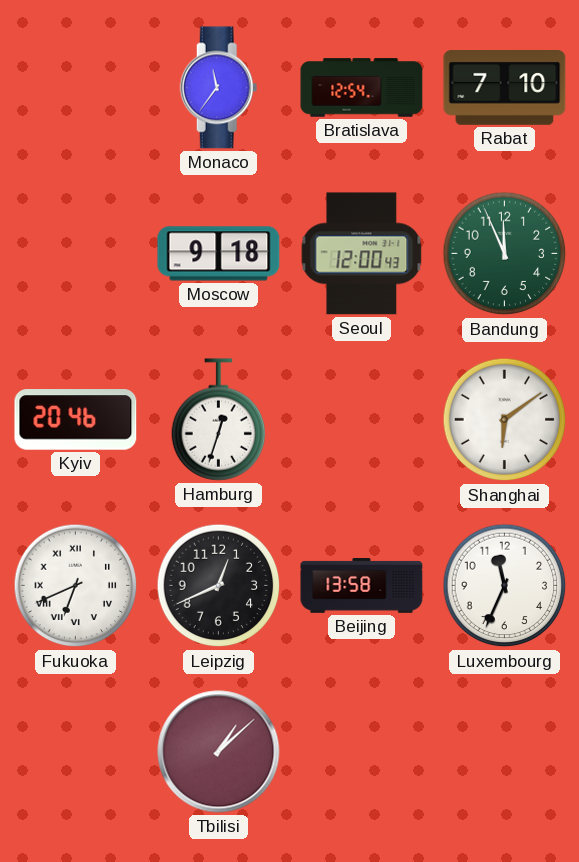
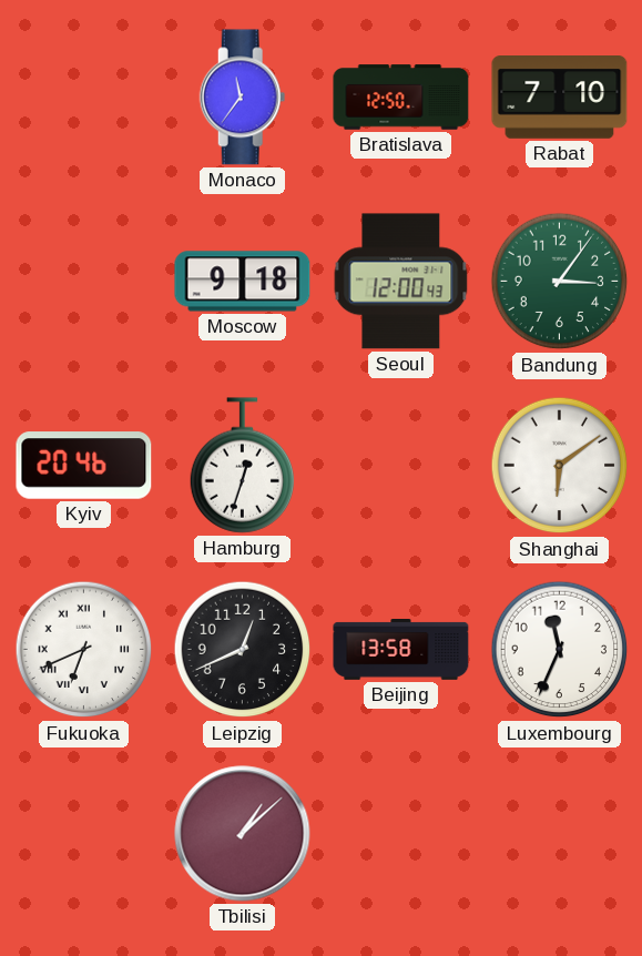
Bratislava: 12:54 -> 12:50
Bandung: 11:56 -> 3:06
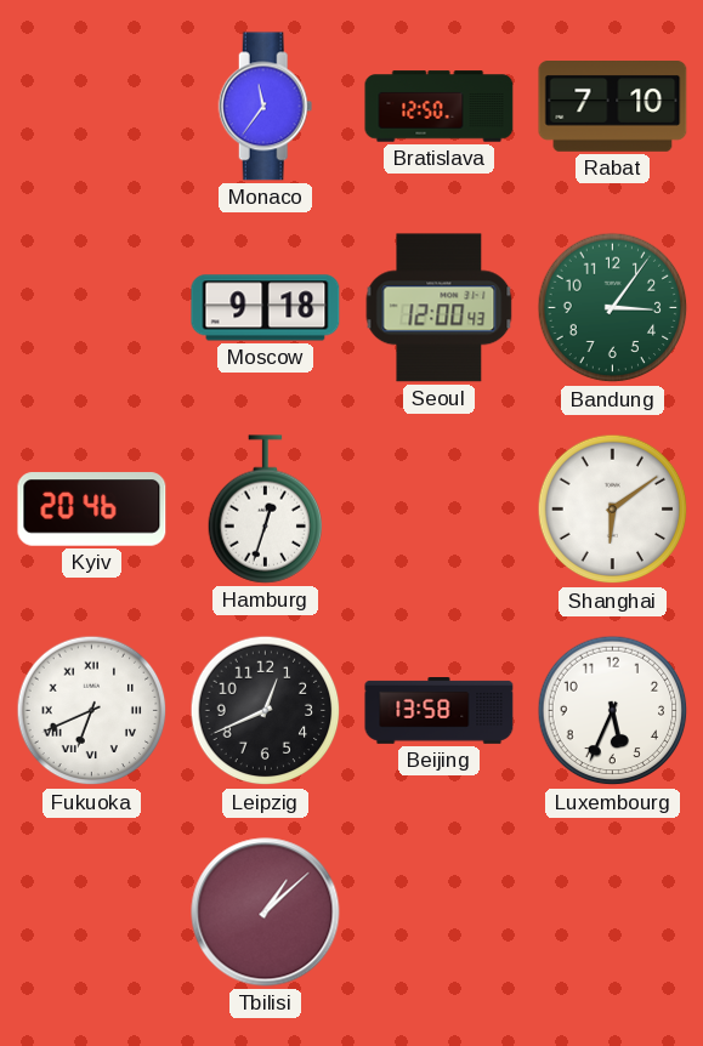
Luxembourg: 11:34 -> 5:34
